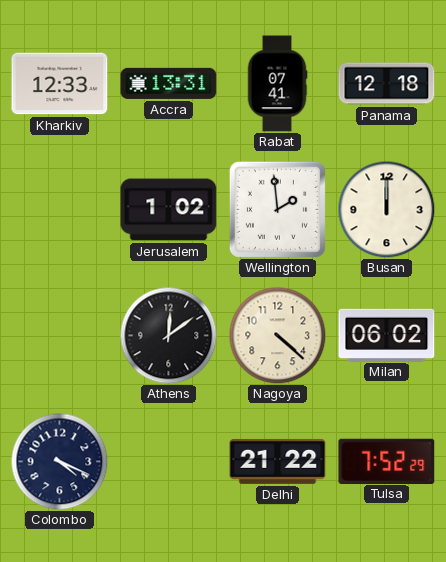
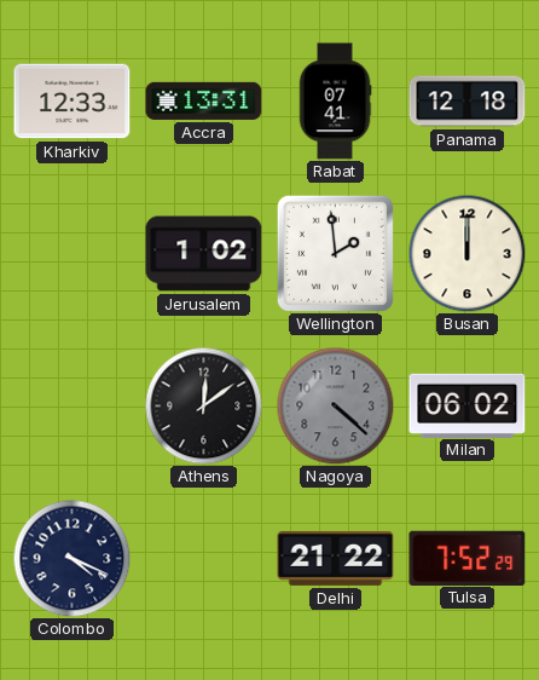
Nagoya dial: cream -> grey
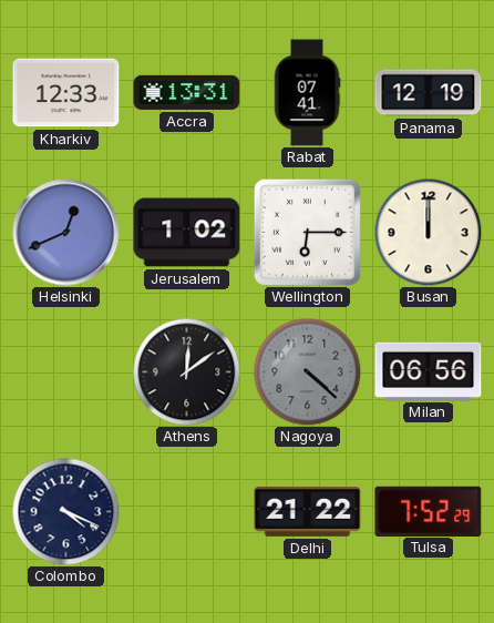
Panama: 12:18 -> 12:19
Helsinki: none -> 12:41
Wellington: 1:59 -> 6:15
Milan: 06:02 -> 06:56
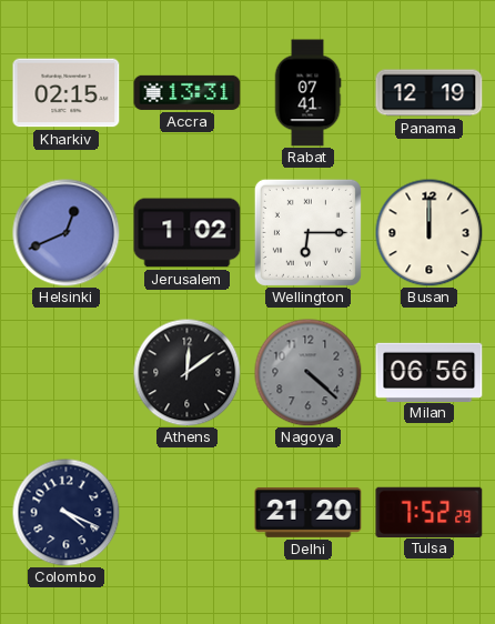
Kharkiv: 12:33 -> 02:15
Delhi: 21:22 -> 21:20
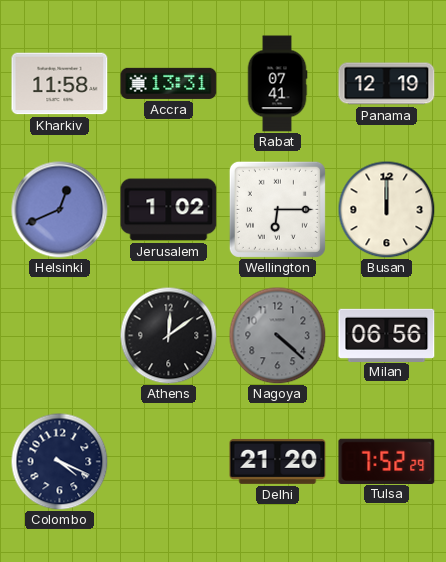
Kharkiv: 02:15 -> 11:58
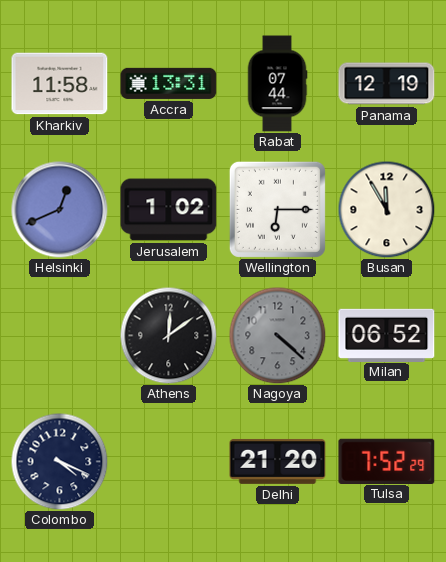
Rabat: 07:41 -> 07:44
Busan: 12:00 -> 11:55
Milan: 06:56 -> 06:52
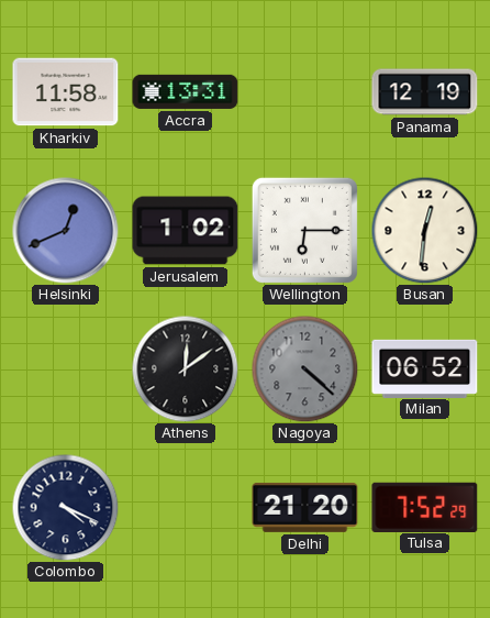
Rabat: 07:44 -> none
Busan: 11:55 -> 12:31
